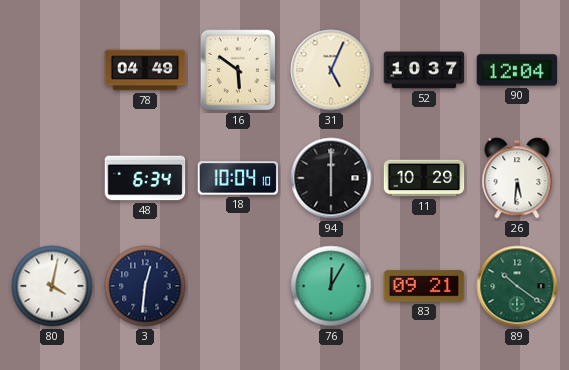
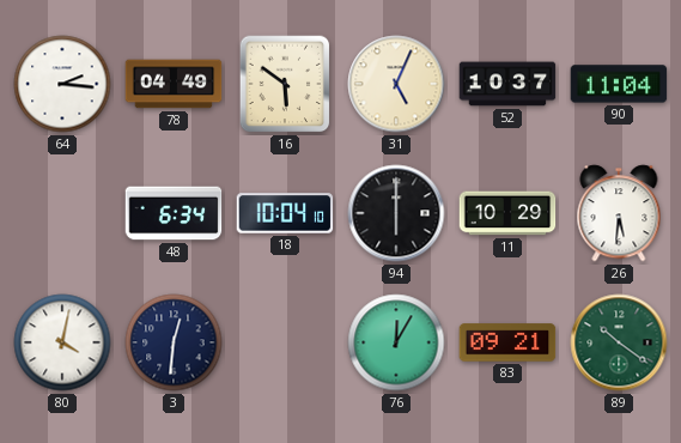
64: none -> 2:16
90: 12:04 -> 11:04
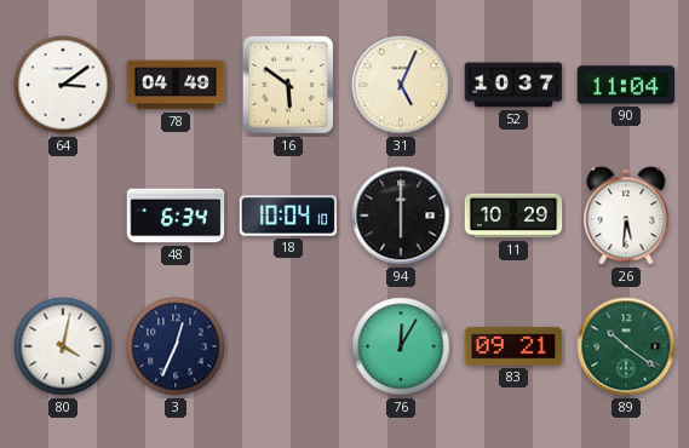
64: 2:16 -> 3:09
3: 12:31 -> 12:34
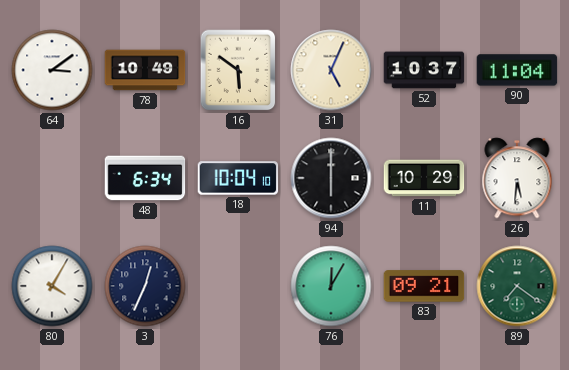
78: 04:49 -> 10:49
80: 4:02 -> 4:05
89: 10:21 -> 7:21
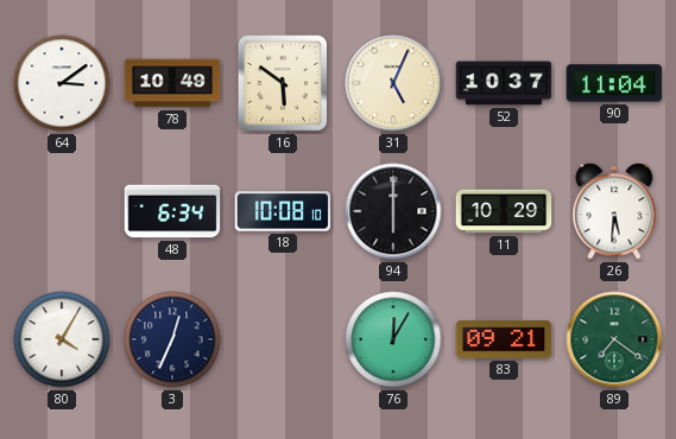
18: 10:04 -> 10:08
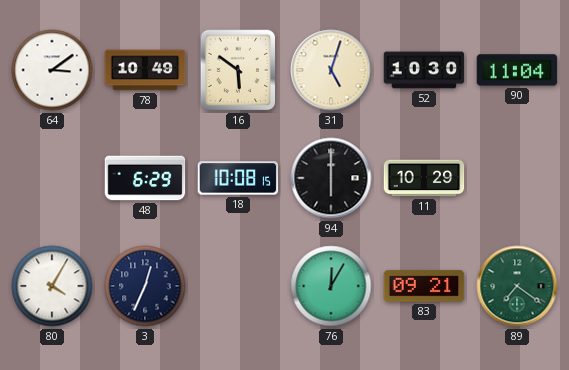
31: 5:04 -> 5:03
52: 10:37 -> 10:30
48: 6:34 -> 6:29
18: 10:08:10 -> 10:08:15
26: 5:31 -> none
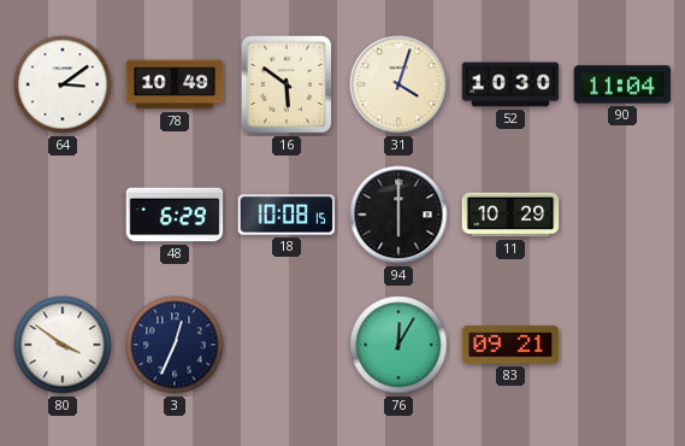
31: 5:03 -> 4:03
80: 4:05 -> 3:51
89: 7:21 -> none
